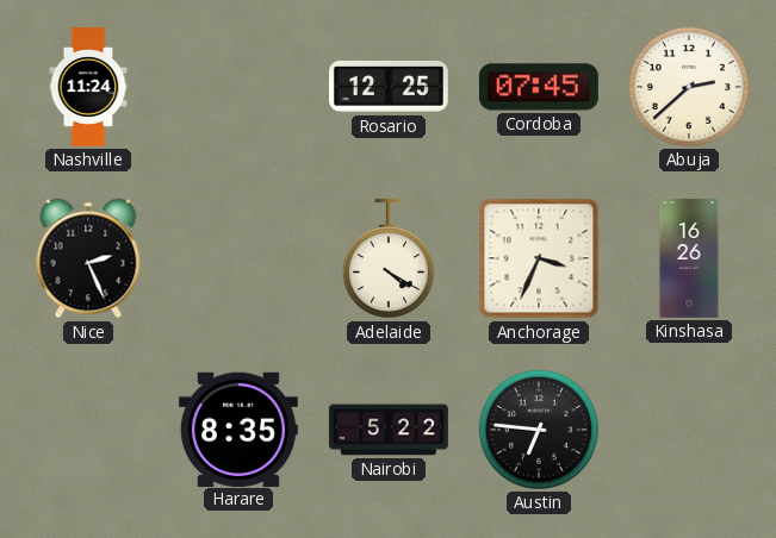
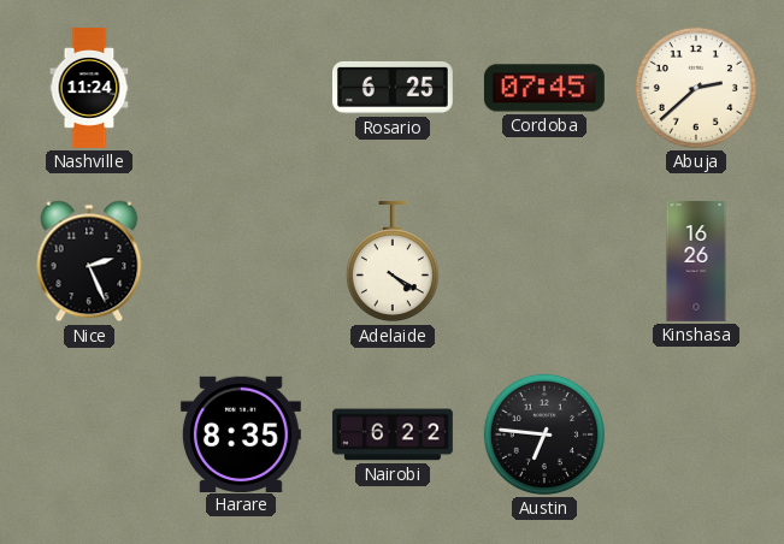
Rosario: 12:25 -> 6:25
Anchorage: 3:34 -> none
Nairobi: 5:22 -> 6:22
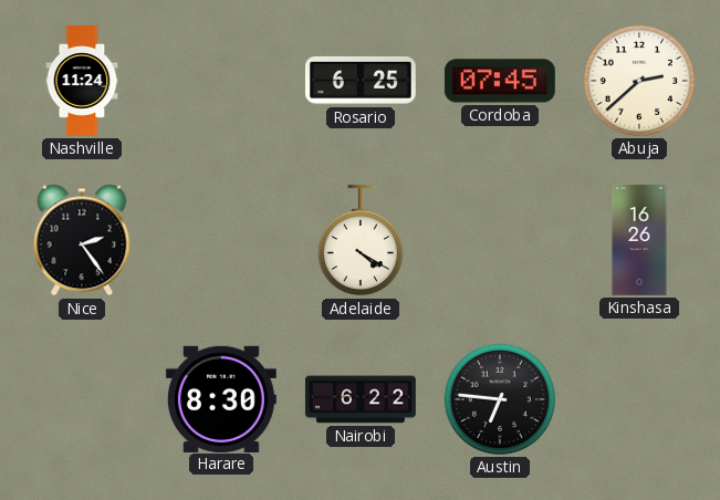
Nice: 2:26 -> 2:24
Harare: 8:35 -> 8:30
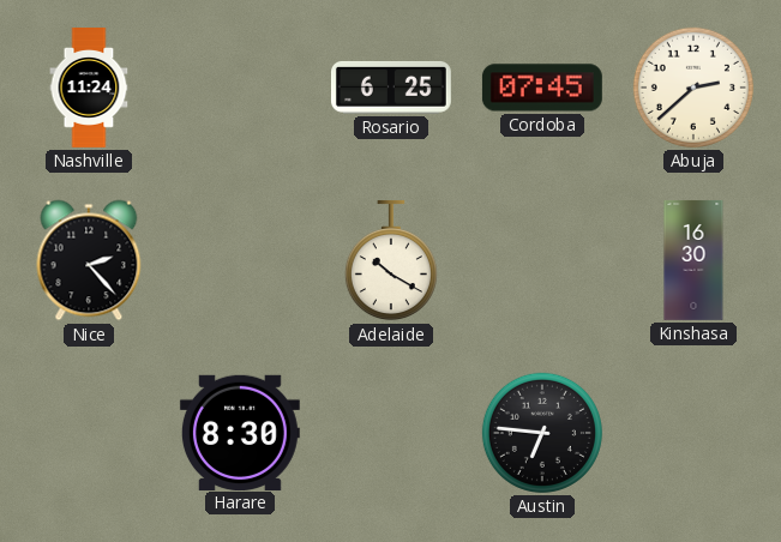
Nice: 2:24 -> 2:23
Adelaide: 4:20 -> 10:20
Kinshasa: 16:26 -> 16:30
Nairobi: 6:22 -> none
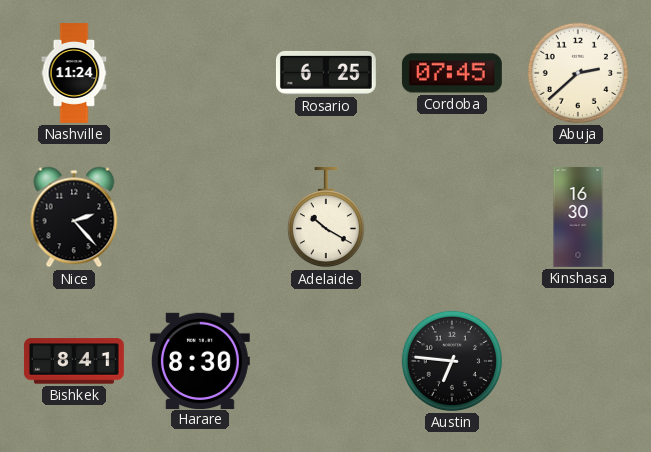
Bishkek: none -> 8:41
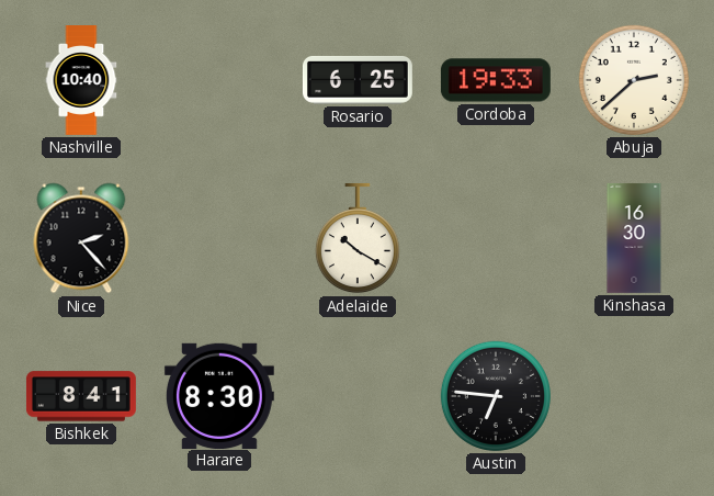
Nashville: 11:24 -> 10:40
Cordoba: 07:45 -> 19:33
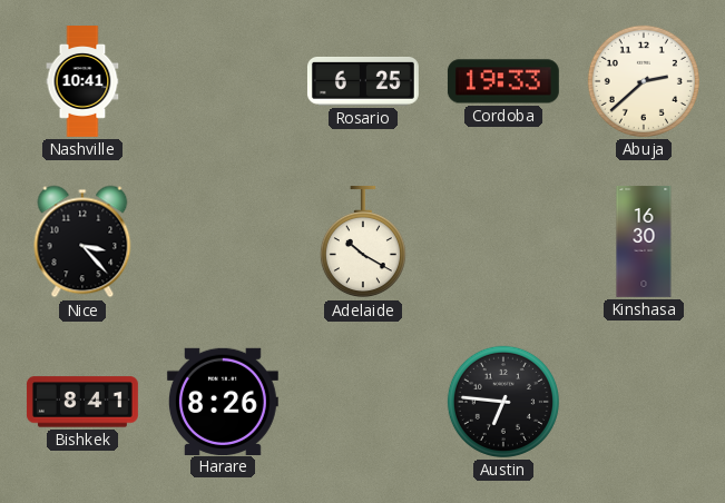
Nashville: 10:40 -> 10:41
Nice: 2:23 -> 3:23
Harare: 8:30 -> 8:26
